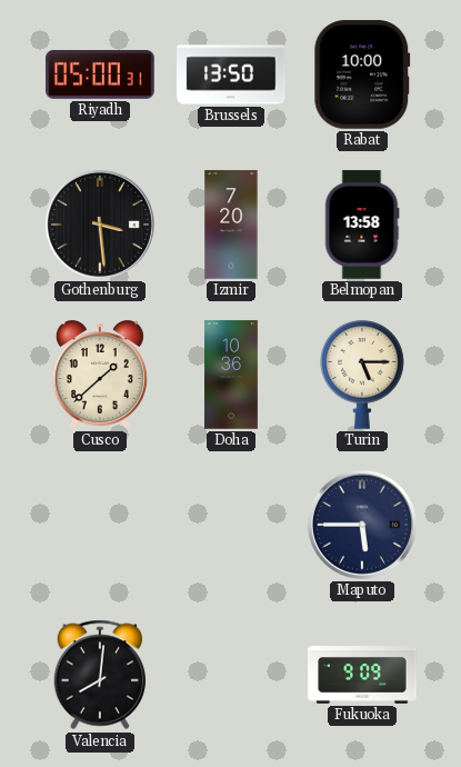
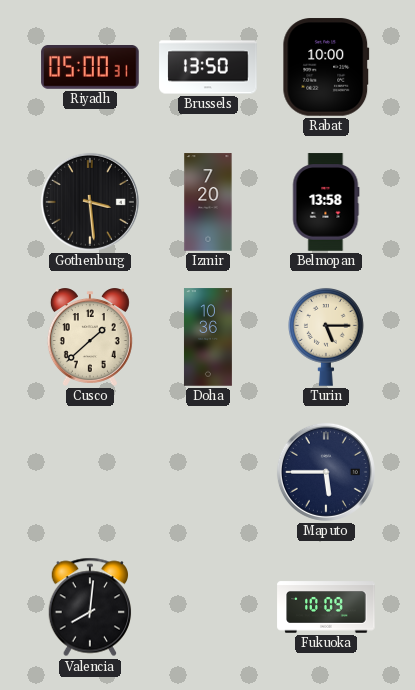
Fukuoka: 9:09 -> 10:09
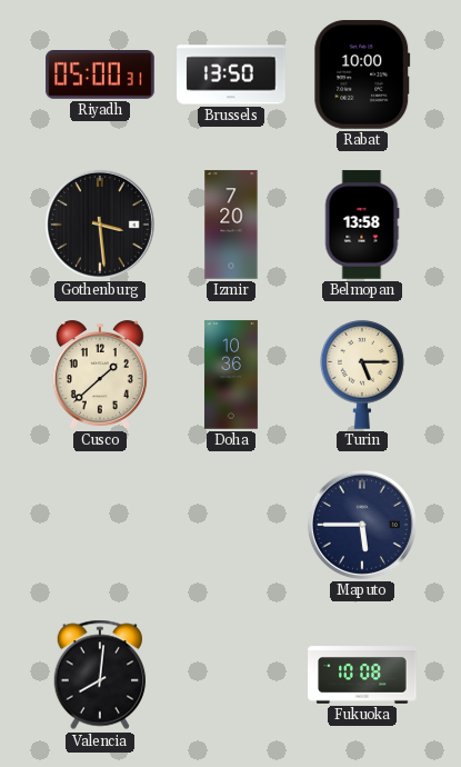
Fukuoka: 10:09 -> 10:08
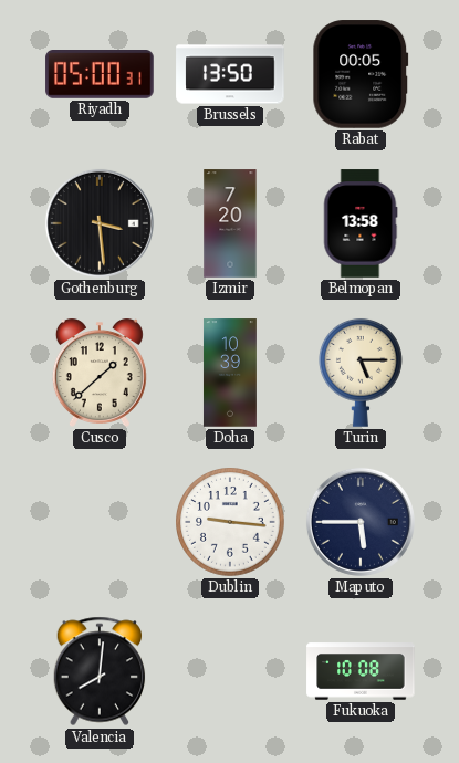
Rabat: 10:00 -> 00:05
Doha: 10:36 -> 10:39
Dublin: none -> 9:16
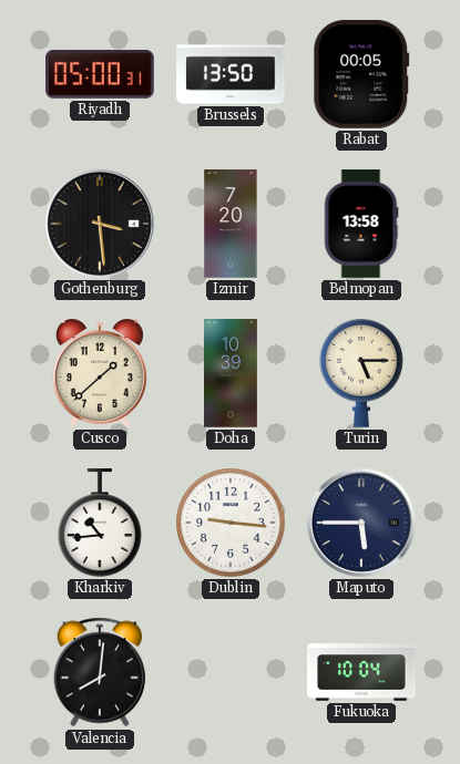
Kharkiv: none -> 10:44
Fukuoka: 10:08 -> 10:04
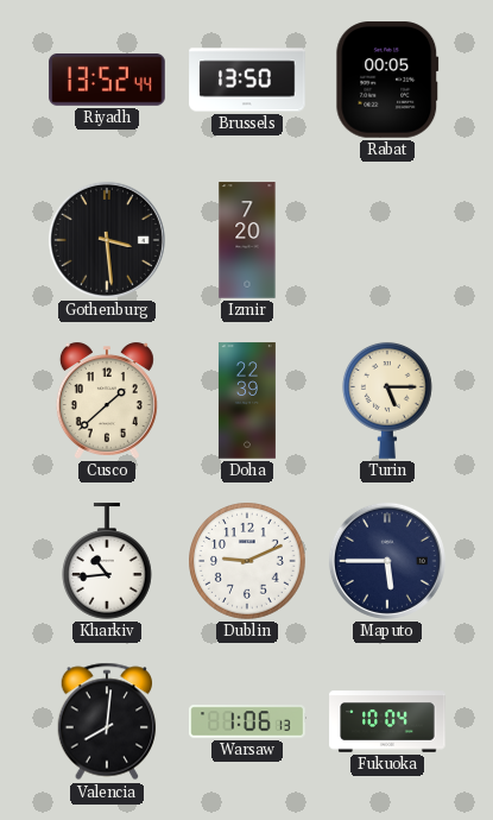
Riyadh: 05:00 -> 13:52
Belmopan: 13:58 -> none
Doha: 10:39 -> 22:39
Dublin: 9:16 -> 9:11
Warsaw: none -> 1:06
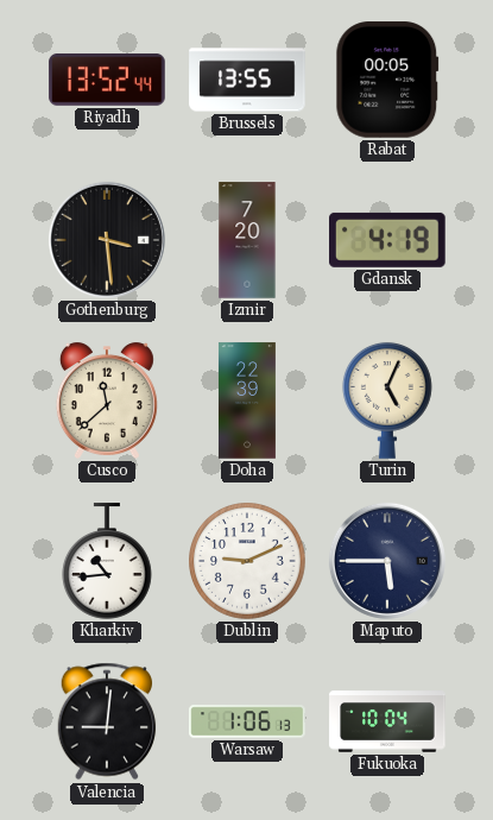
Brussels: 13:50 -> 13:55
Gdansk: none -> 4:19
Cusco: 1:38 -> 11:38
Turin: 5:15 -> 5:04
Valencia: 8:01 -> 9:01
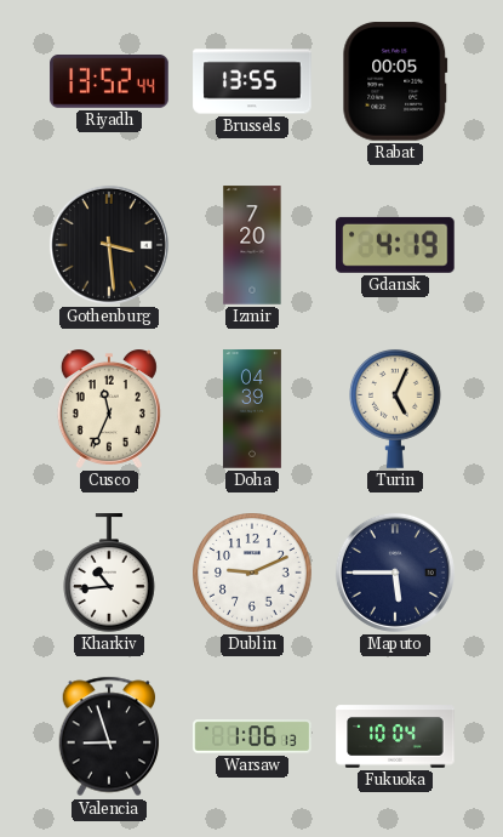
Cusco: 11:38 -> 11:34
Doha: 22:39 -> 04:39
Valencia: 9:01 -> 8:57
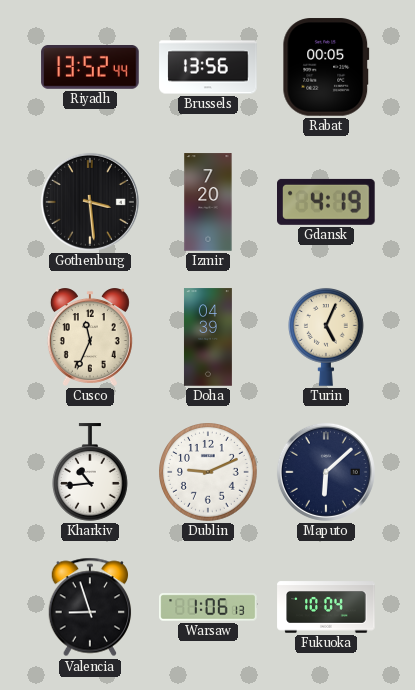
Brussels: 13:55 -> 13:56
Maputo: 5:45 -> 6:08
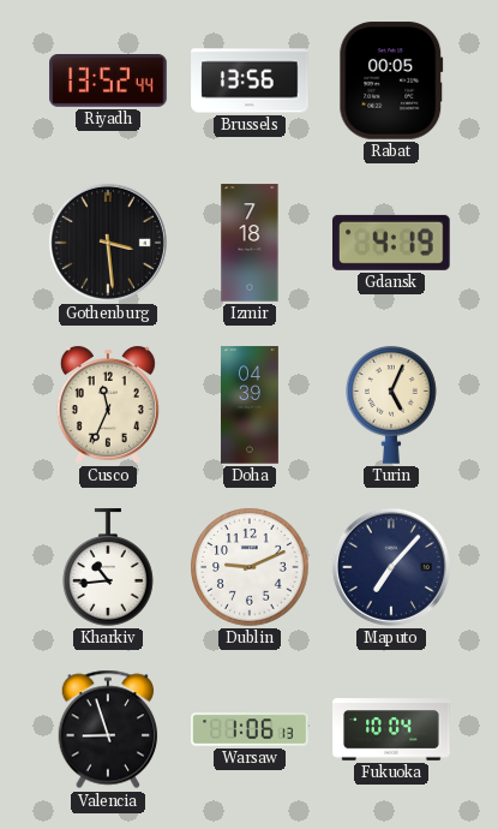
Izmir: 7:20 -> 7:18
Maputo: 6:08 -> 7:07
